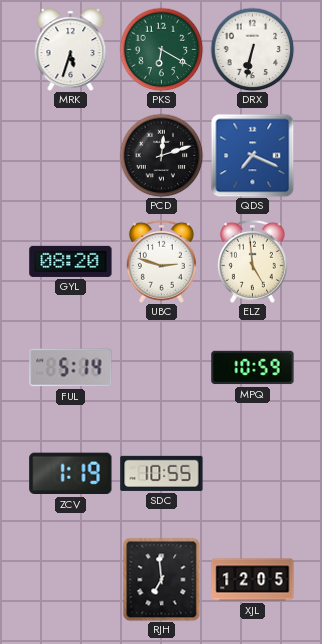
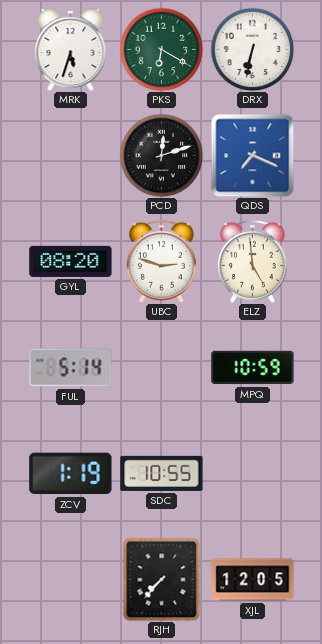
RJH: 6:59 -> 7:37
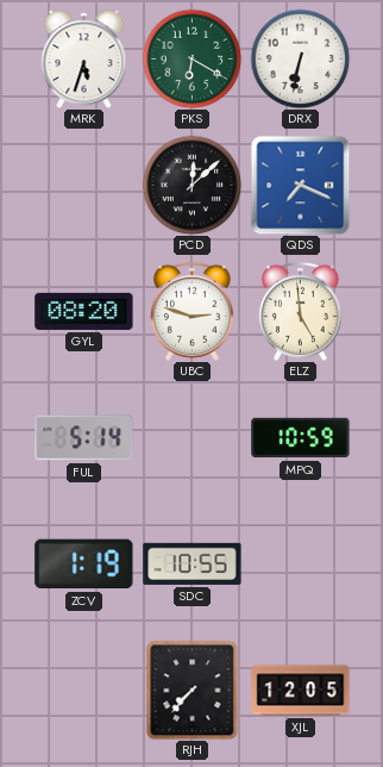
PCD: 12:12 -> 12:08
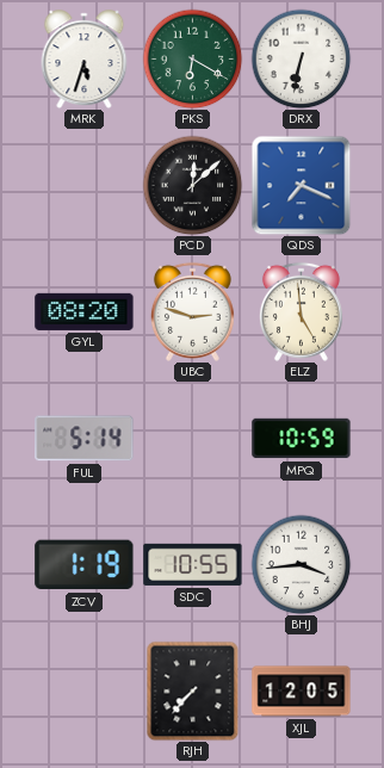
BHJ: none -> 3:44
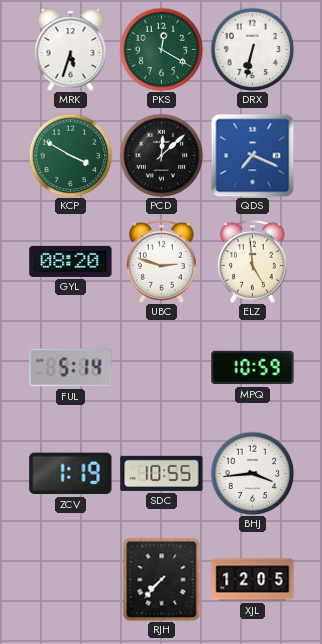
PKS: 6:20 -> 12:20
KCP: none -> 3:50
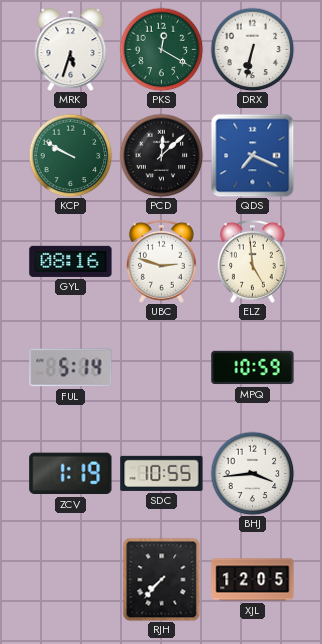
KCP: 3:50 -> 9:50
GYL: 08:20 -> 08:16
